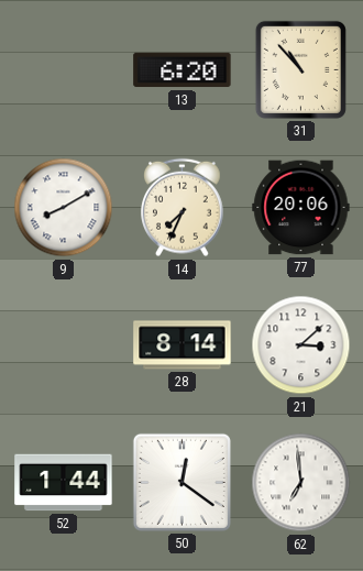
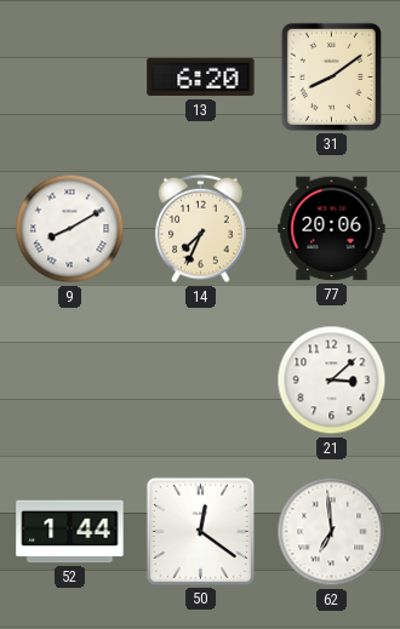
31: 10:53 -> 8:09
28: 8:14 -> none
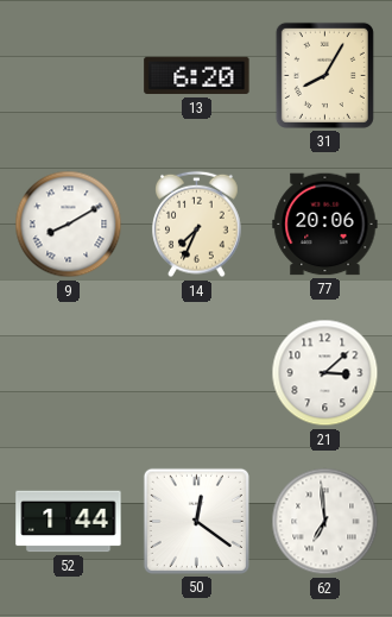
31: 8:09 -> 8:05
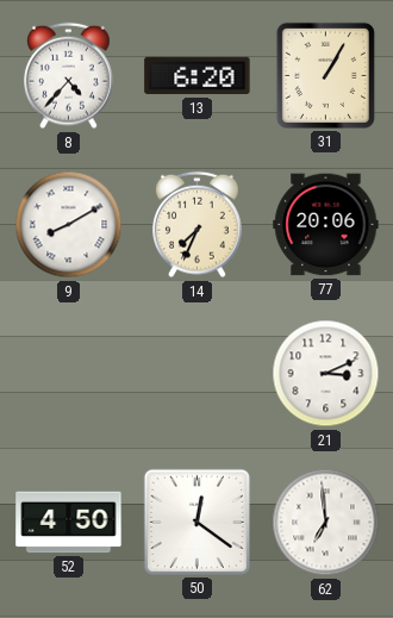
8: none -> 4:37
31: 8:05 -> 1:05
21: 3:08 -> 3:11
52: 1:44 -> 4:50
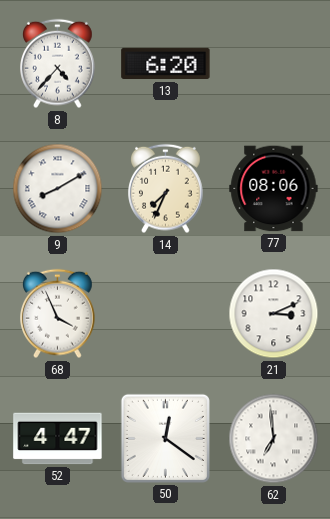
31: 1:05 -> none
77: 20:06 -> 08:06
68: none -> 3:56
52: 4:50 -> 4:47
